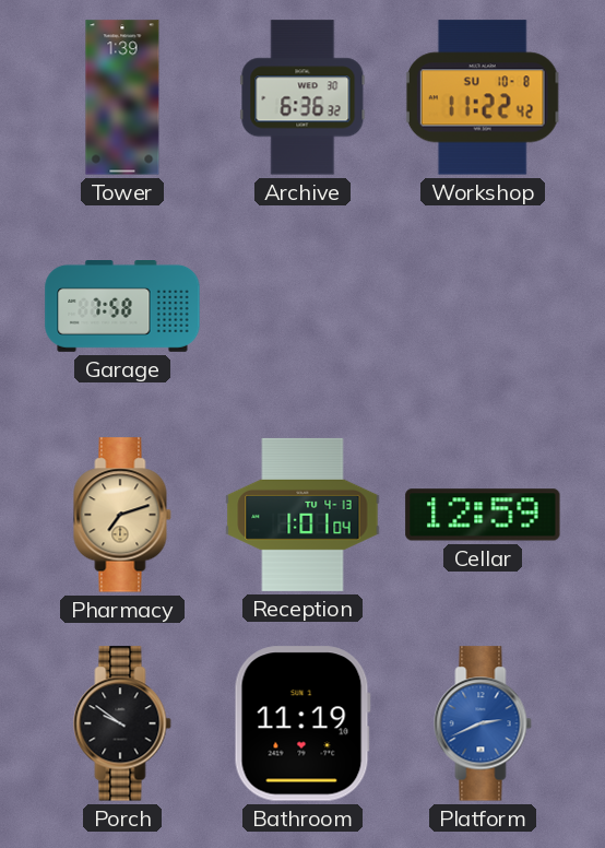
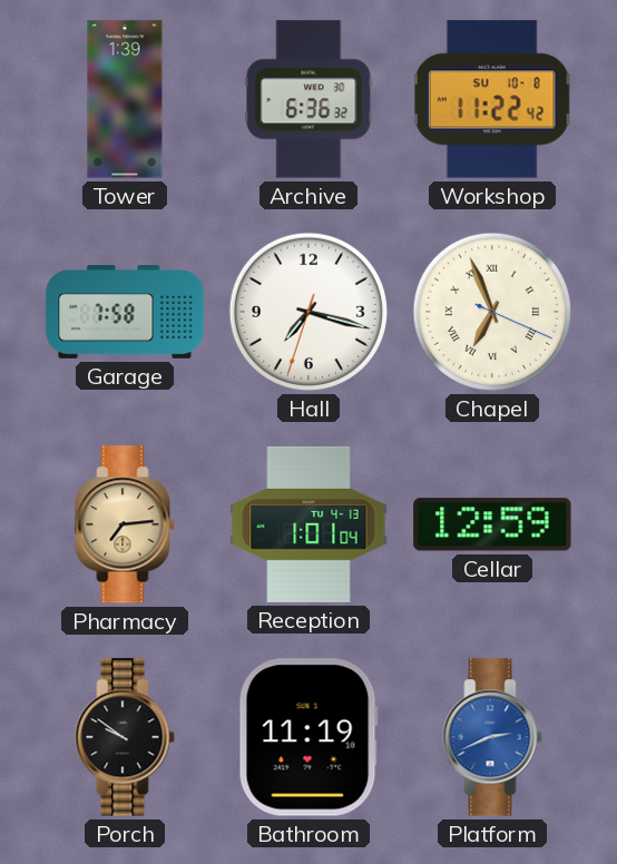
Hall: none -> 7:17
Chapel: none -> 6:56
Pharmacy: 7:12 -> 7:14
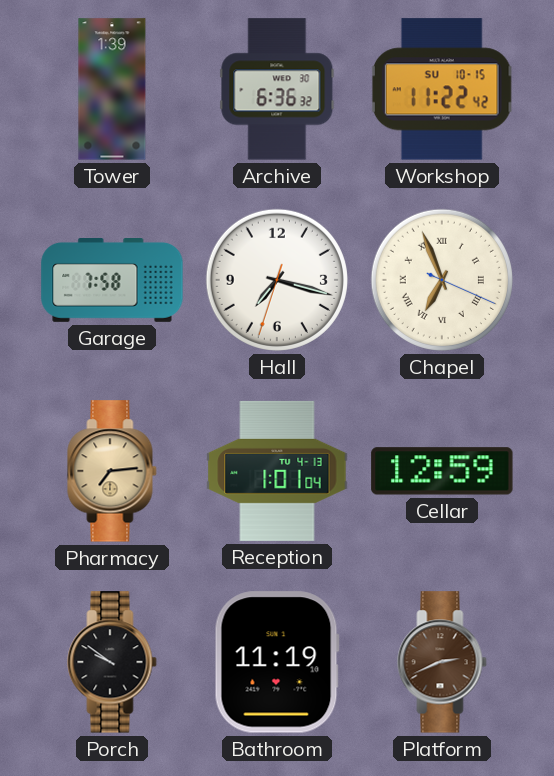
Workshop date: SU 10-8 -> SU 10-15
Platform dial: blue -> brown
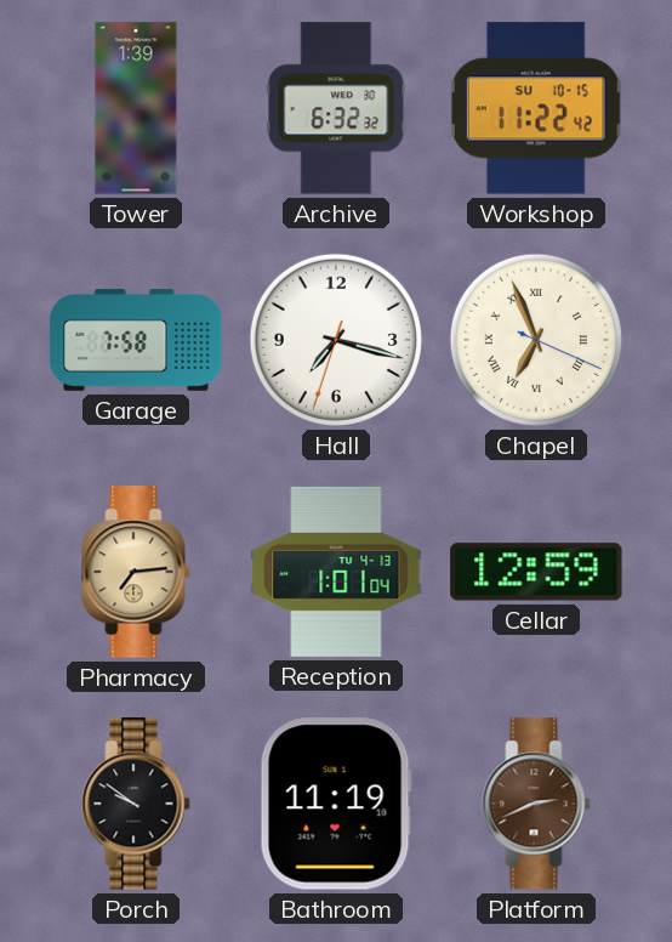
Archive: 6:36 -> 6:32
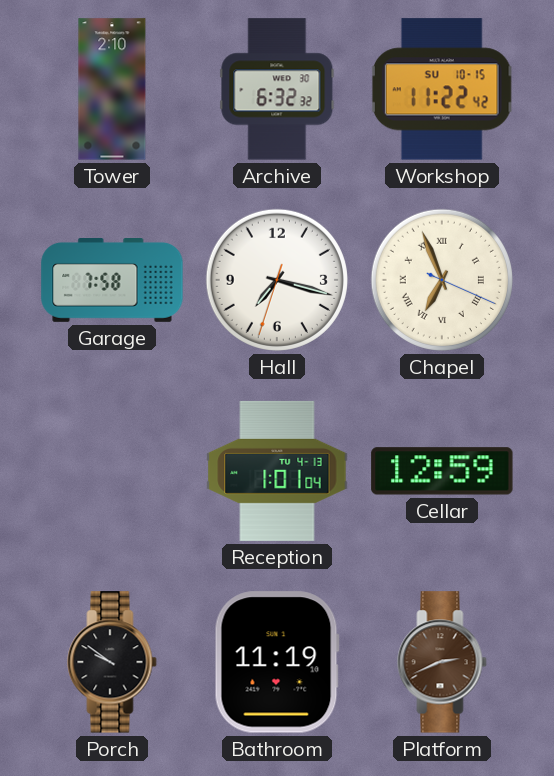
Tower: 1:39 -> 2:10
Pharmacy: 7:14 -> none
